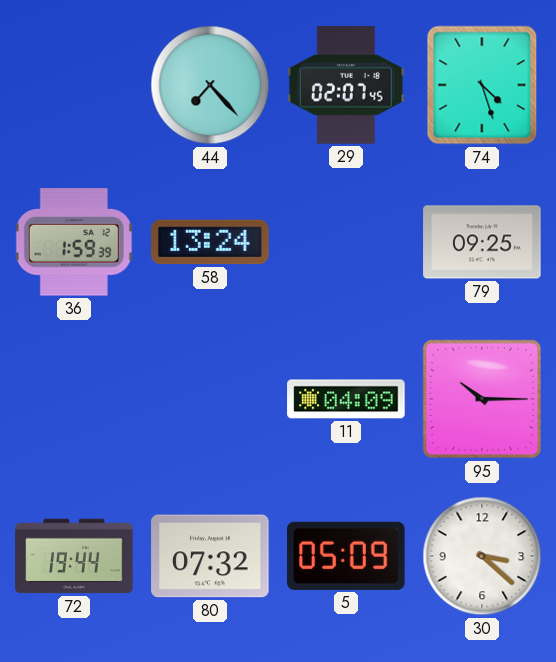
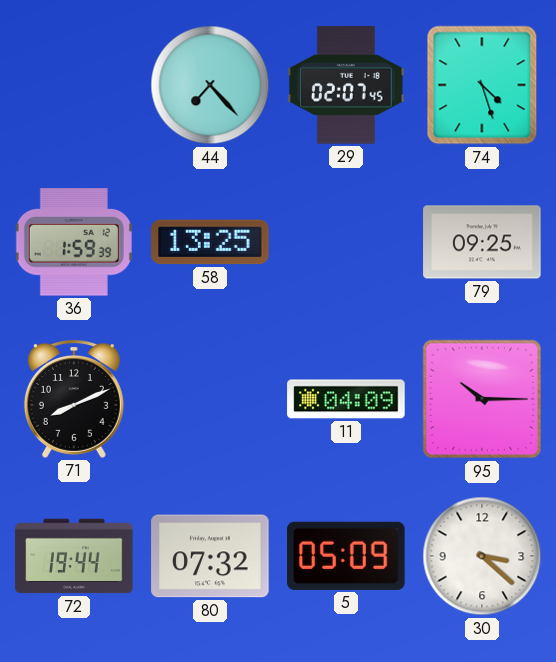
58: 13:24 -> 13:25
71: none -> 8:11
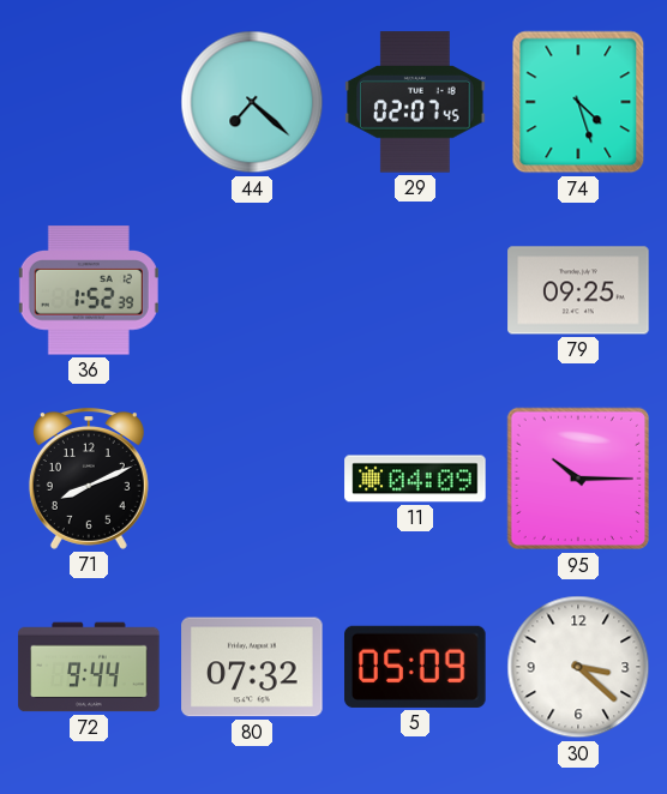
44: 7:23 -> 7:22
36: 1:59 -> 1:52
58: 13:25 -> none
72: 19:44 -> 9:44
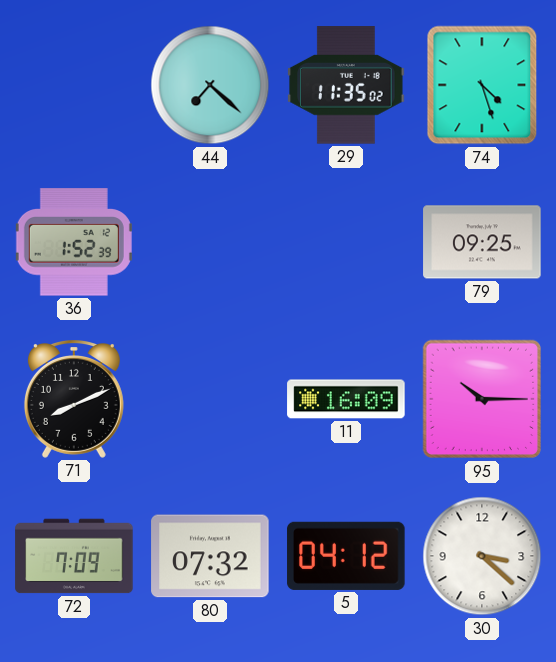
29: 02:07 -> 11:35
11: 04:09 -> 16:09
72: 9:44 -> 7:09
5: 05:09 -> 04:12
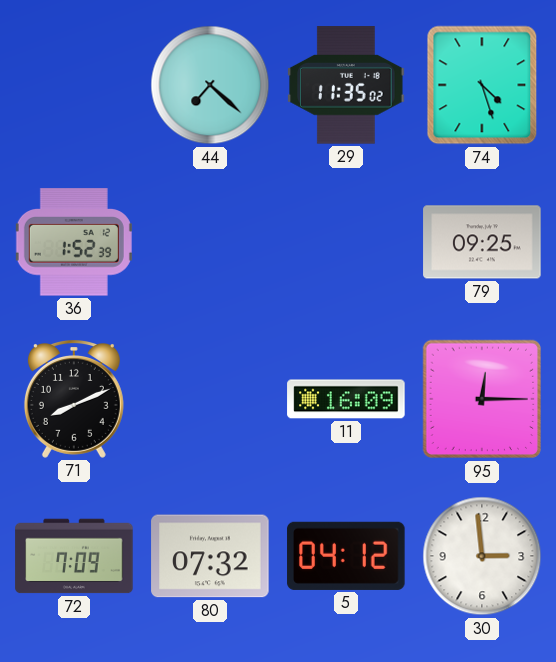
95: 10:15 -> 12:15
30: 3:22 -> 2:59
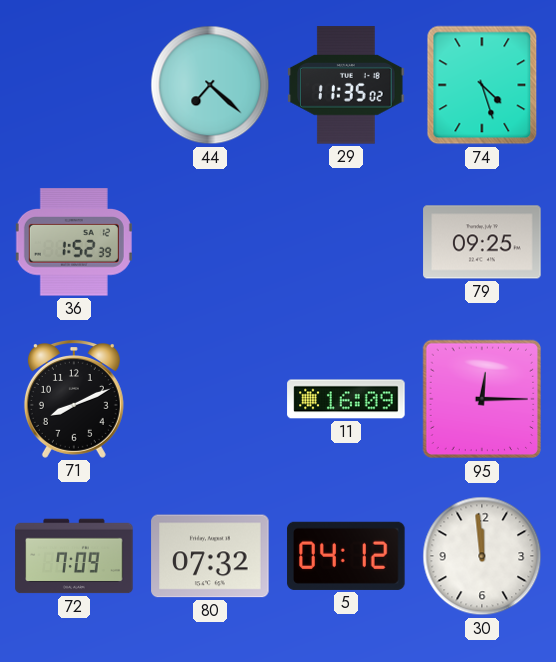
30: 2:59 -> 11:59
